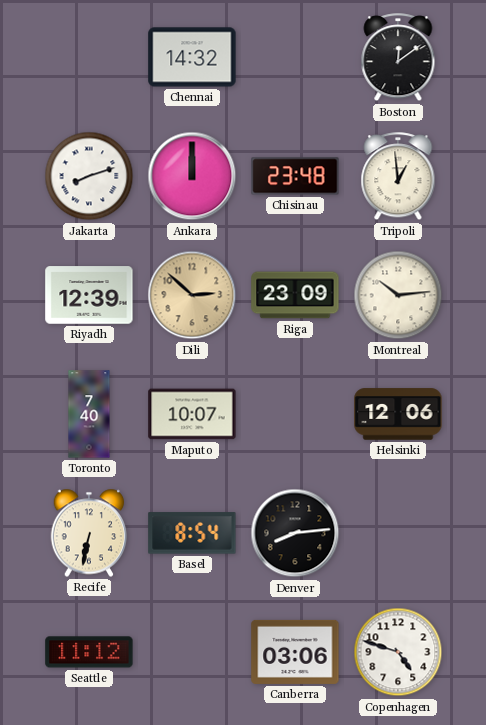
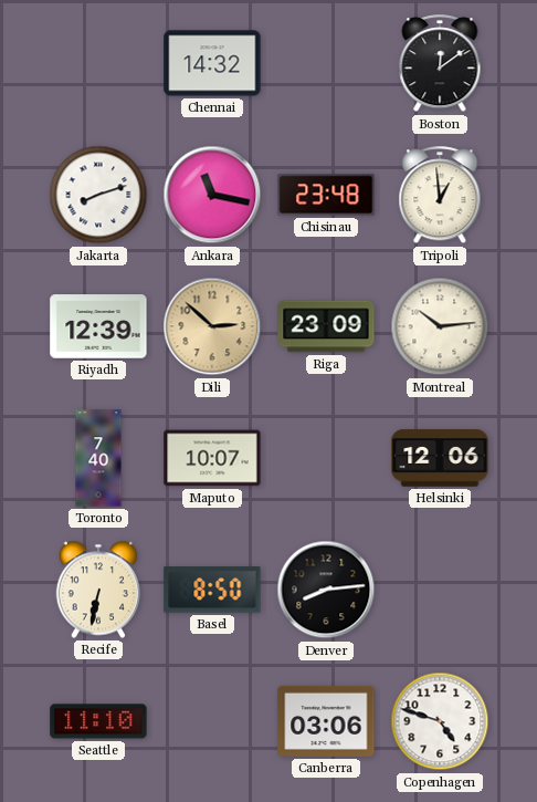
Ankara: 12:00 -> 11:17
Basel: 8:54 -> 8:50
Seattle: 11:12 -> 11:10
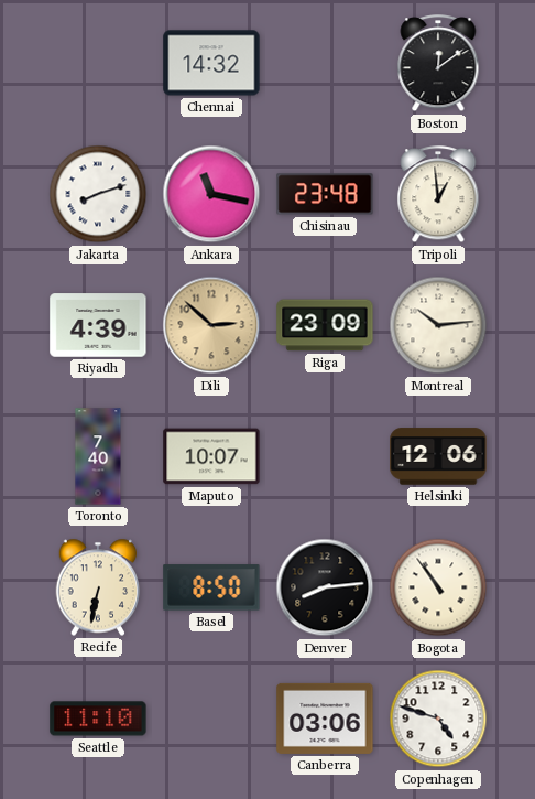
Riyadh: 12:39 -> 4:39
Bogota: none -> 10:54
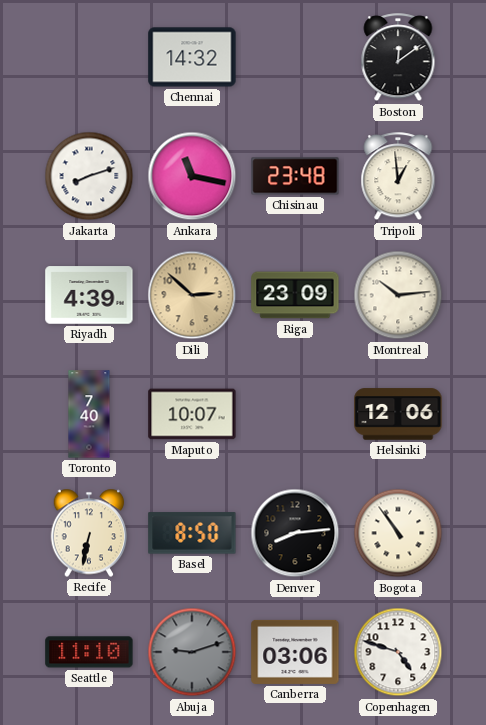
Abuja: none -> 9:12
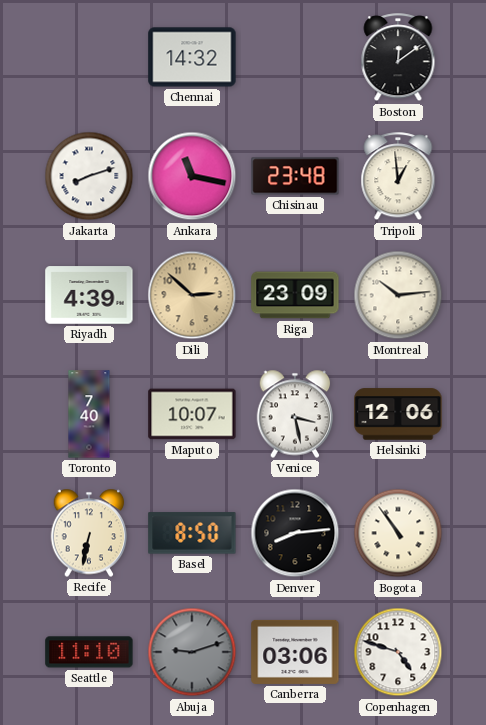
Venice: none -> 3:28
